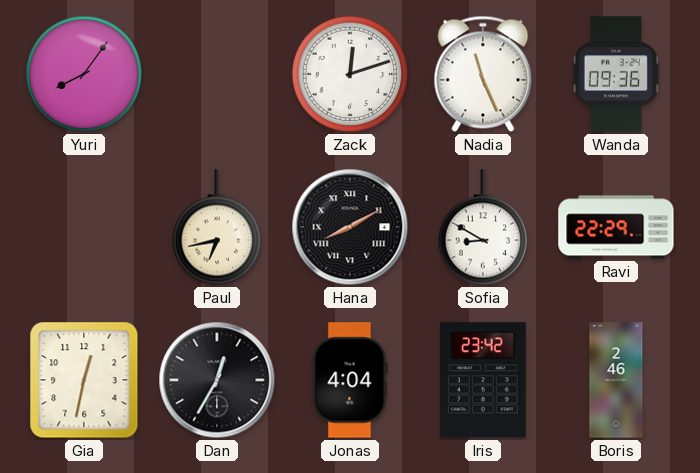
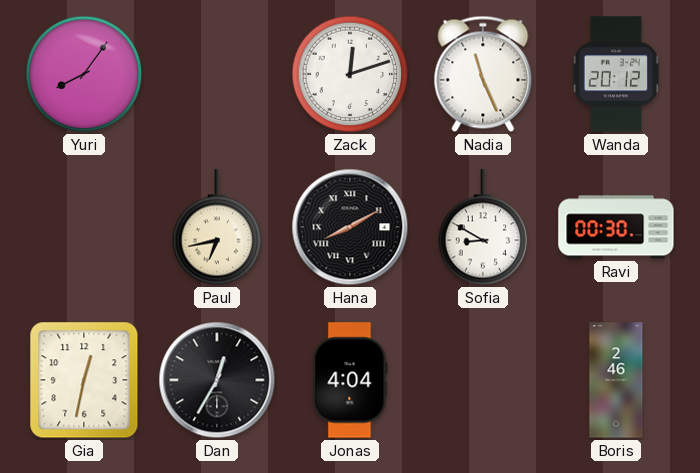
Wanda: 09:36 -> 20:12
Ravi: 22:29 -> 00:30
Iris: 23:42 -> none
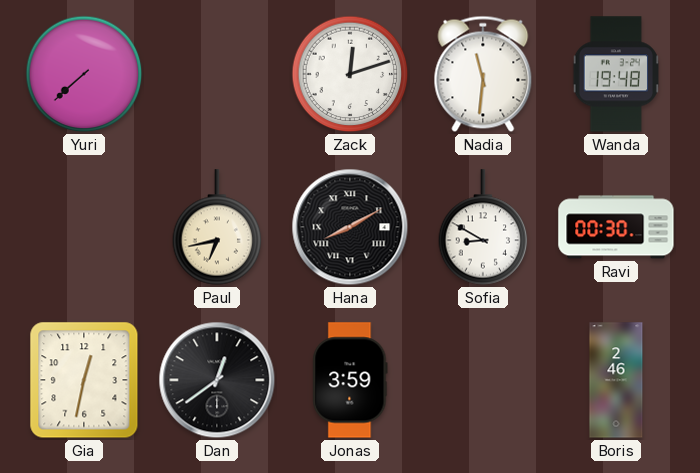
Yuri: 8:06 -> 7:38
Nadia: 11:26 -> 11:31
Wanda: 20:12 -> 19:48
Dan: 12:35 -> 12:39
Jonas: 4:04 -> 3:59
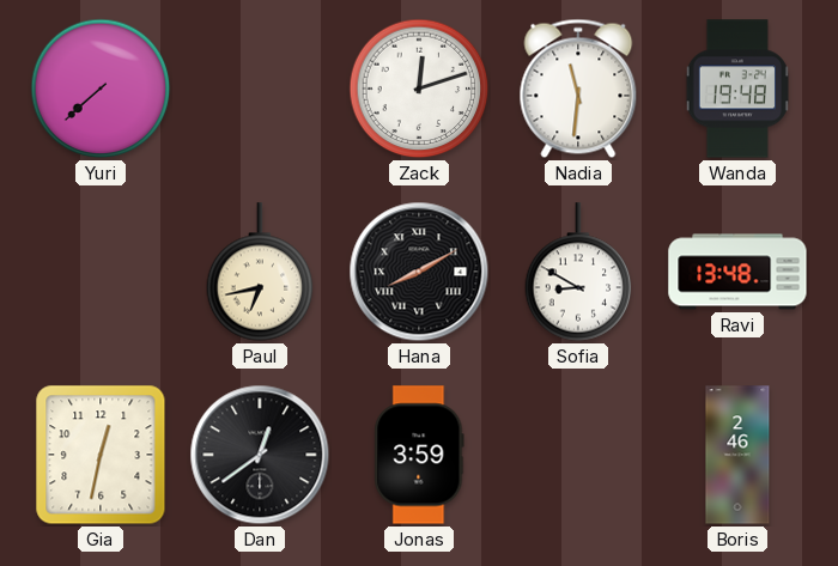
Ravi: 00:30 -> 13:48
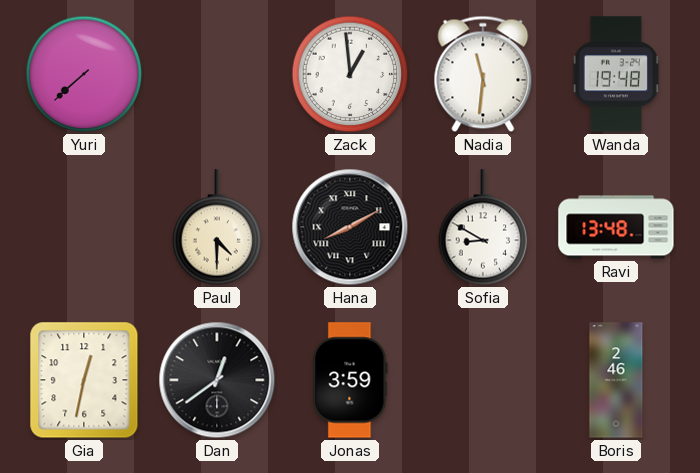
Zack: 12:12 -> 12:59
Paul: 6:43 -> 4:30
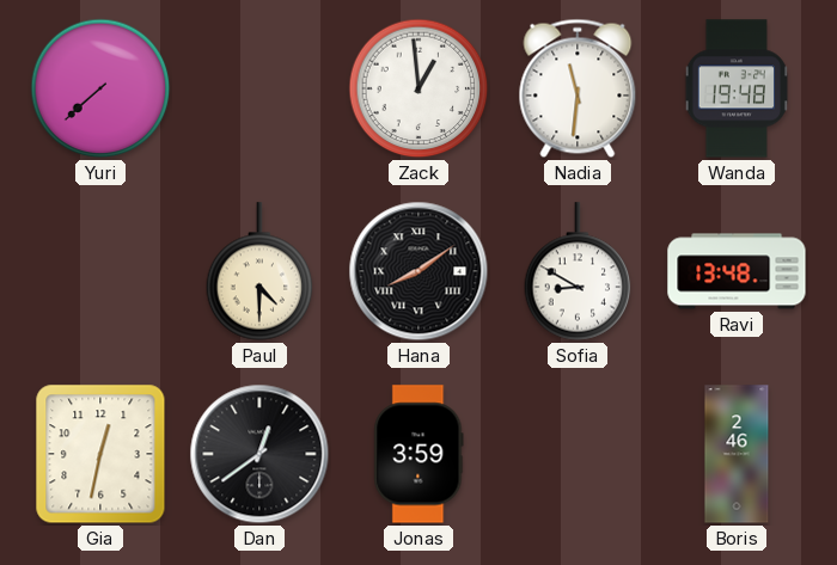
Hana: 8:10 -> 8:09
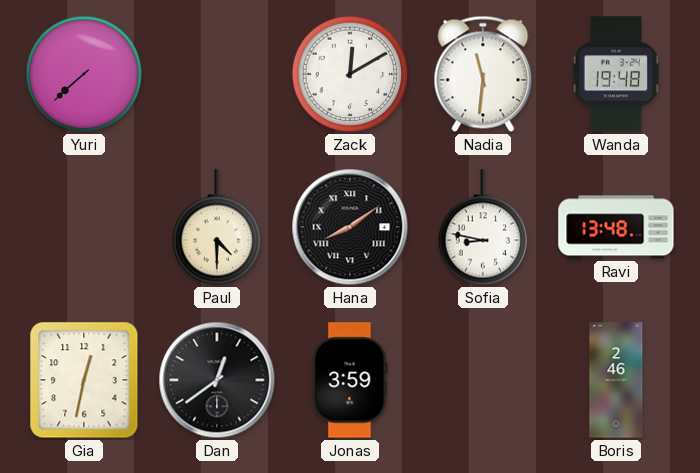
Zack: 12:59 -> 12:10
Sofia: 8:50 -> 8:47
